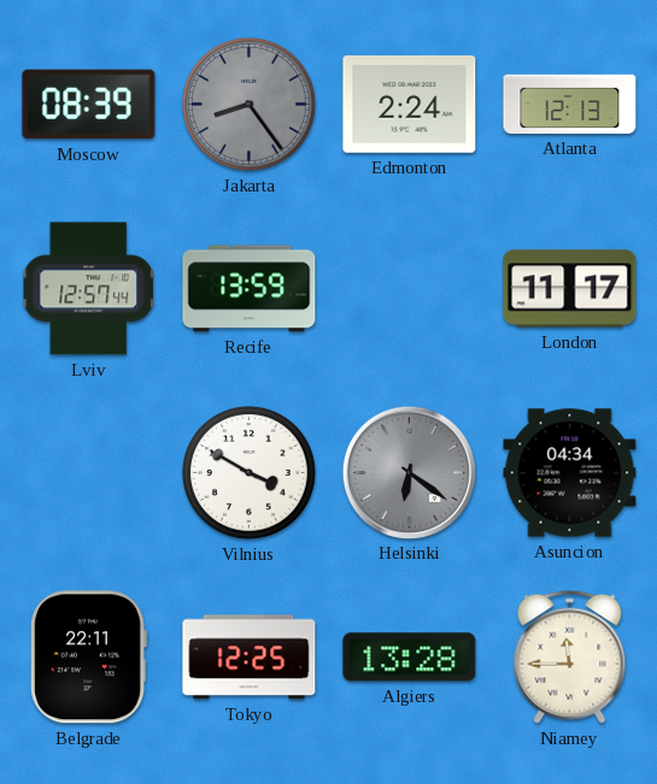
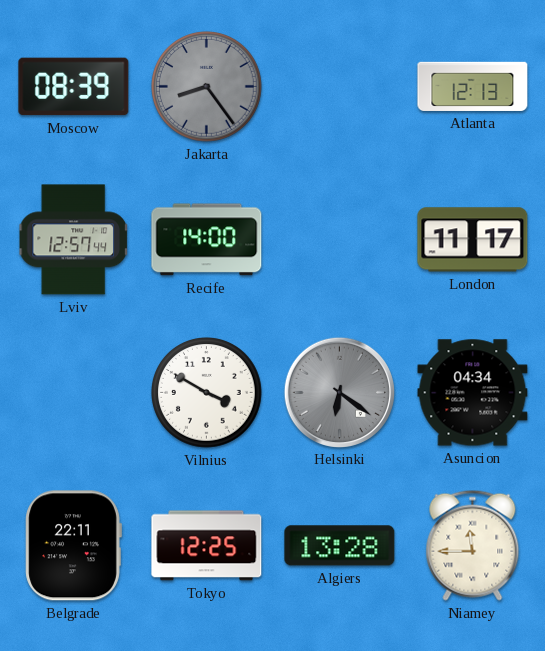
Edmonton: 2:24 -> none
Recife: 13:59 -> 14:00
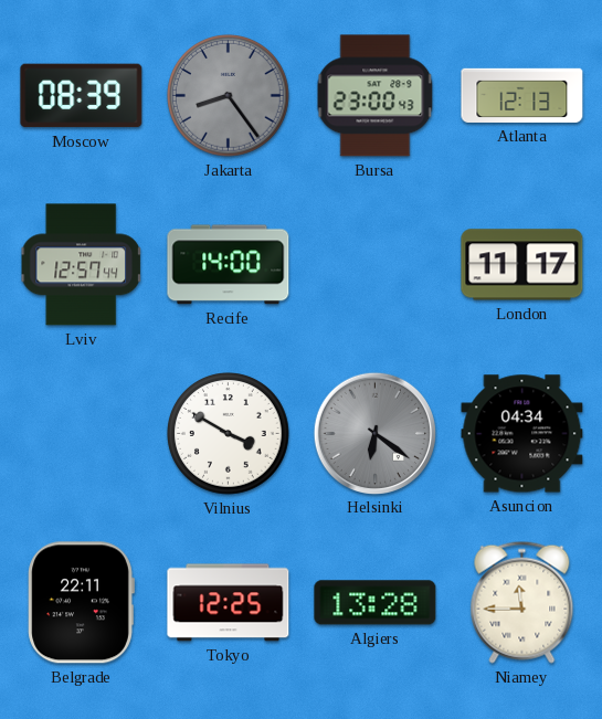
Bursa: none -> 23:00
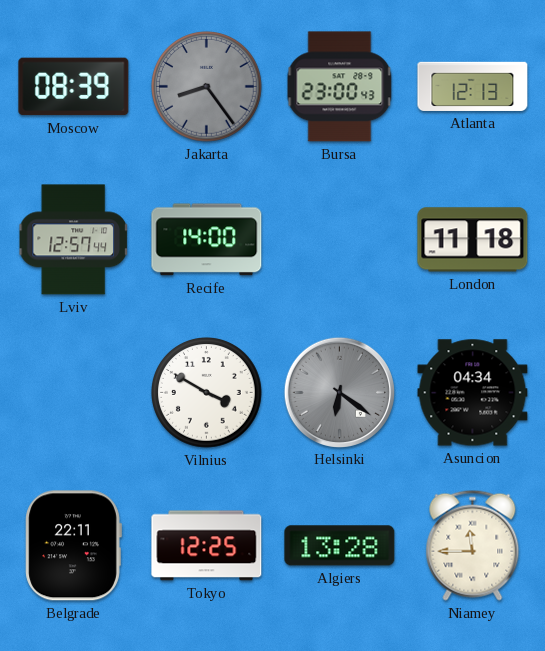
London: 11:17 -> 11:18
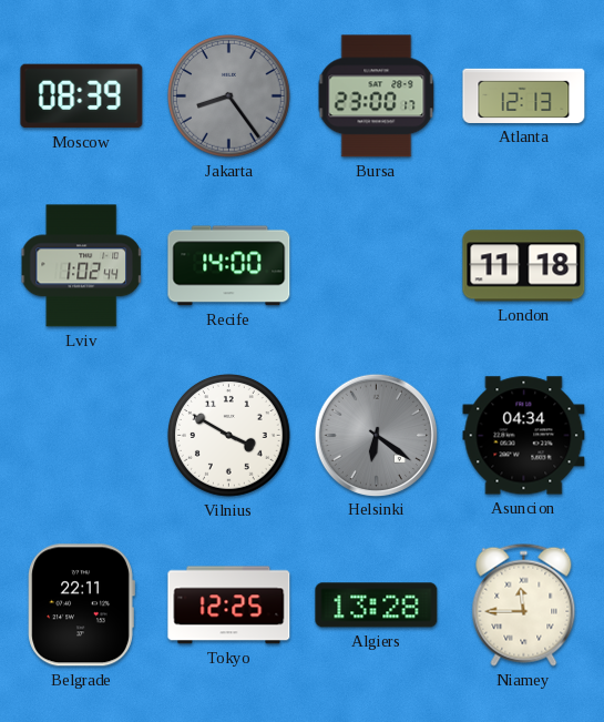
Bursa: 23:00:43 -> 23:00:17
Lviv: 12:57 -> 1:02
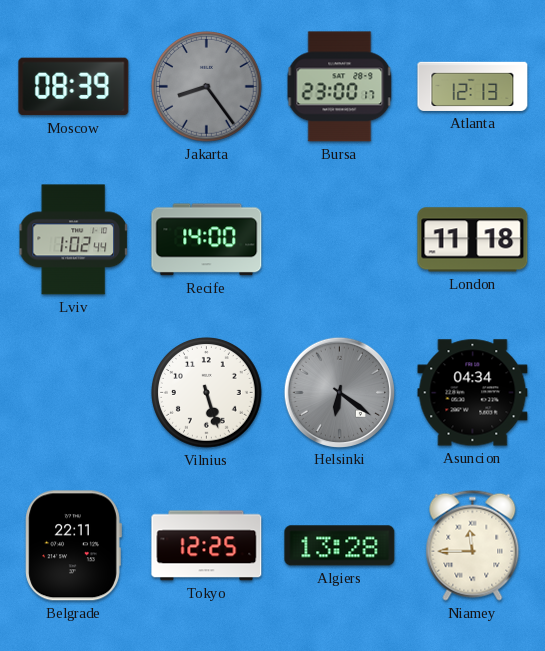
Vilnius: 3:50 -> 5:27
